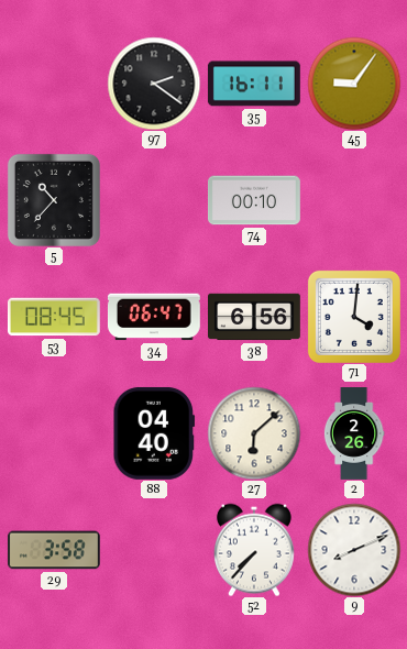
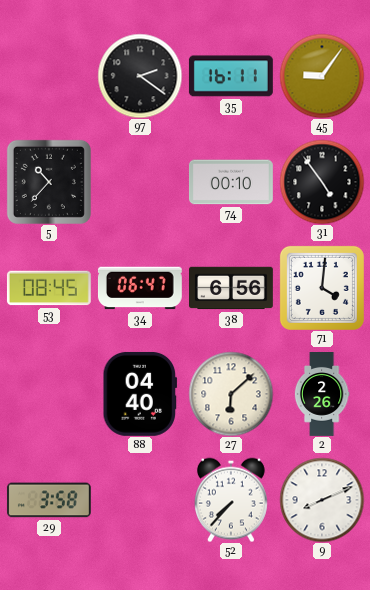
31: none -> 4:54
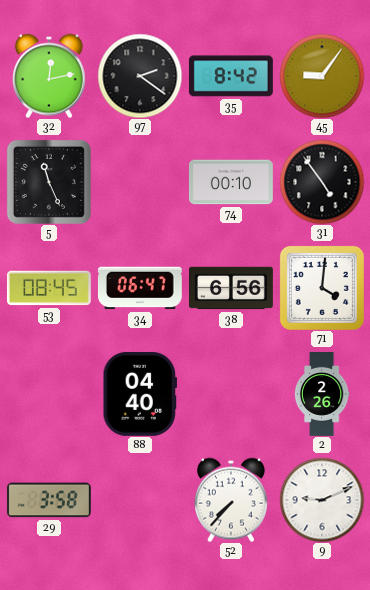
32: none -> 12:13
35: 16:11 -> 8:42
5: 10:37 -> 11:26
27: 6:08 -> none
9: 8:11 -> 9:11
